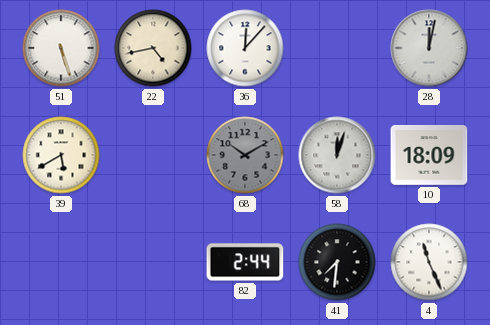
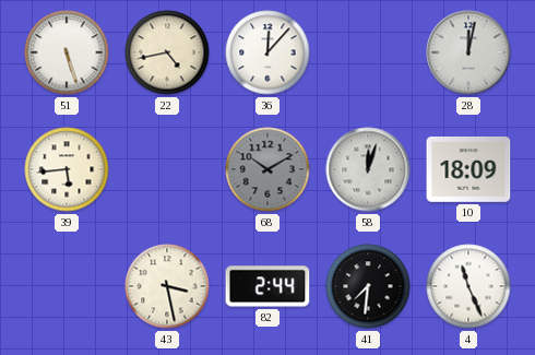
39: 5:40 -> 5:44
43: none -> 3:28
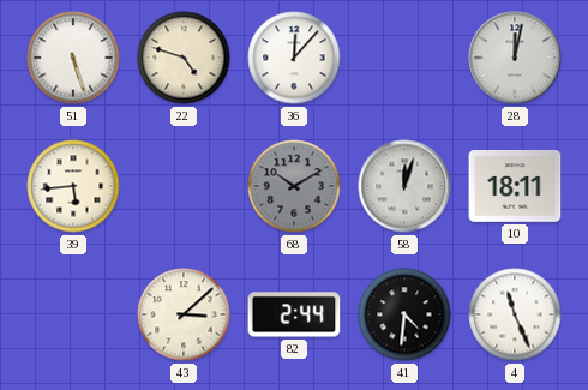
22: 4:43 -> 4:48
10: 18:09 -> 18:11
43: 3:28 -> 3:08
41: 7:31 -> 4:31
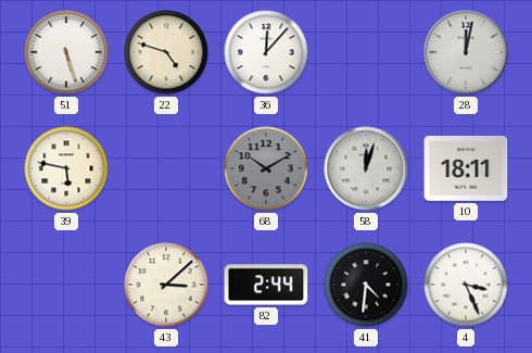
39: 5:44 -> 5:47
4: 11:26 -> 3:26
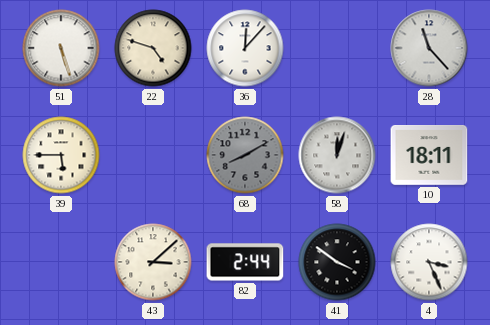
28: 12:02 -> 11:23
39: 5:47 -> 5:45
68: 10:10 -> 8:10
41: 4:31 -> 3:51
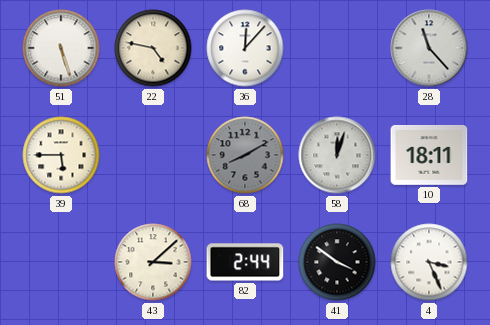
22: 4:48 -> 4:47
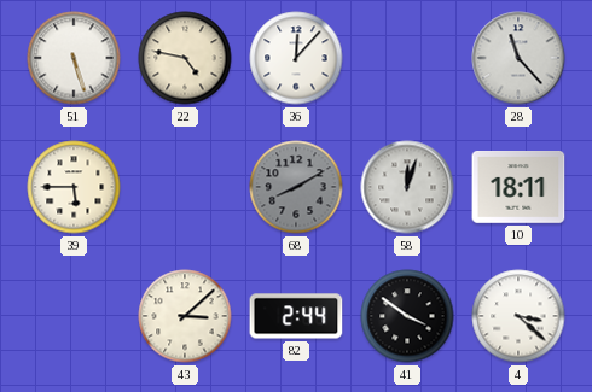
4: 3:26 -> 3:22
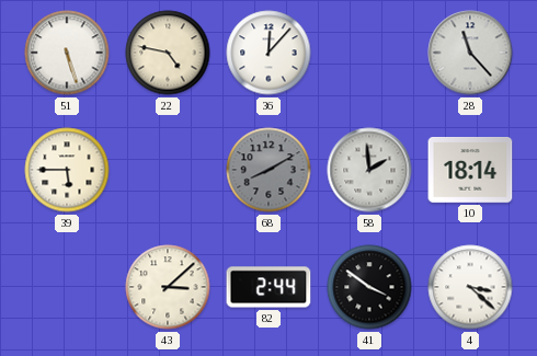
58: 12:03 -> 1:59
10: 18:11 -> 18:14
